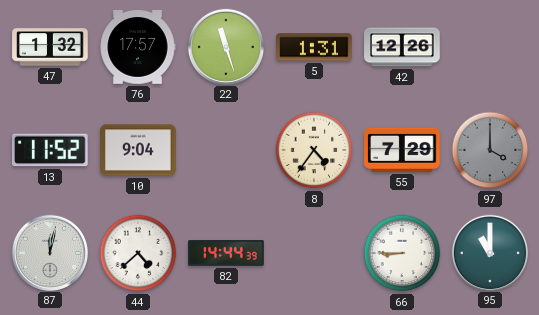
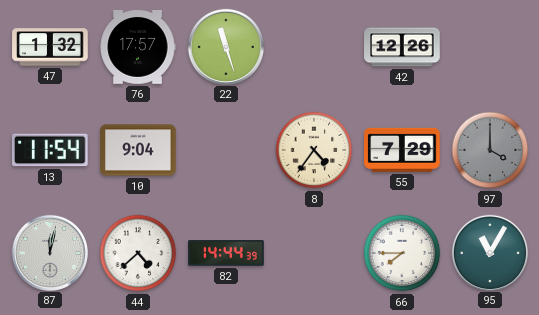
5: 1:31 -> none
13: 11:52 -> 11:54
66: 8:45 -> 7:45
95: 11:00 -> 11:05
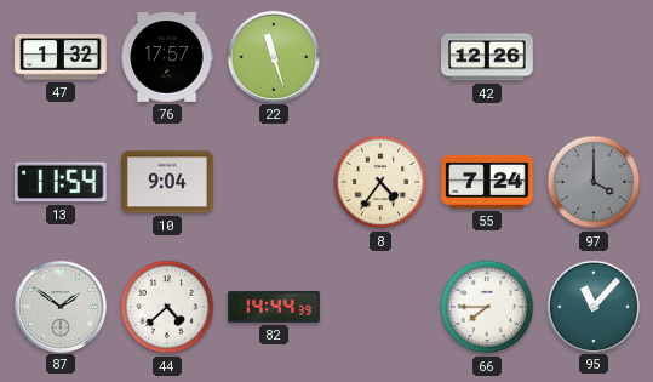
55: 7:29 -> 7:24
87: 12:02 -> 1:51
95: 11:05 -> 11:07
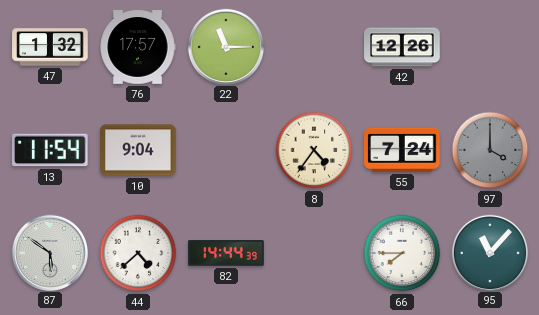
22: 11:27 -> 11:15
87: 1:51 -> 5:51
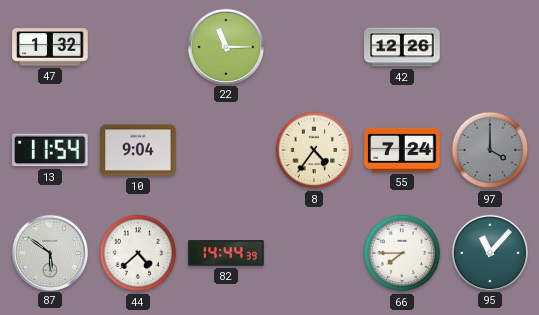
76: 17:57 -> none
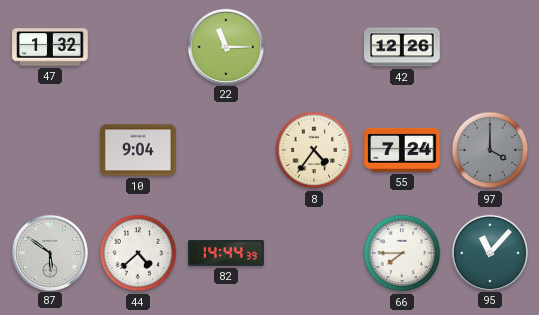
13: 11:54 -> none
